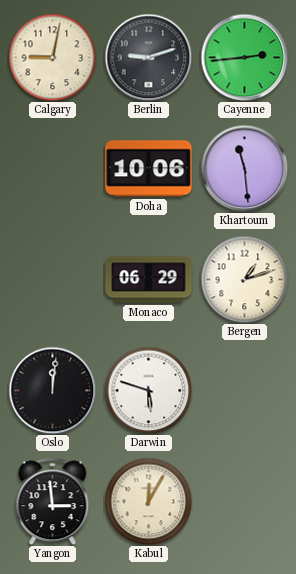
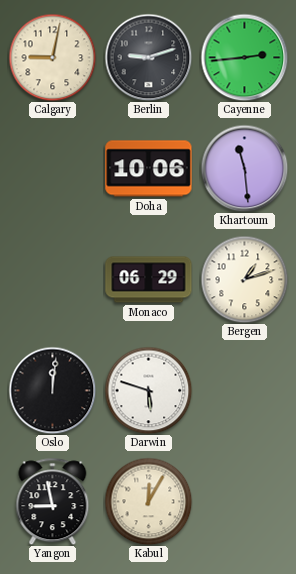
Yangon: 2:59 -> 8:58
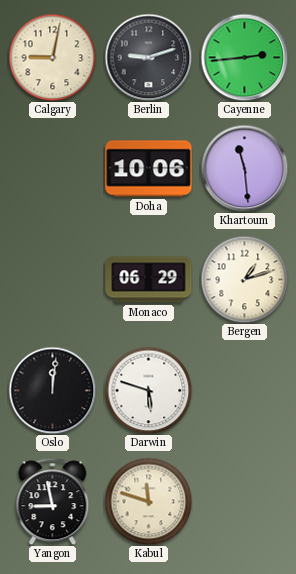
Kabul: 12:05 -> 11:48
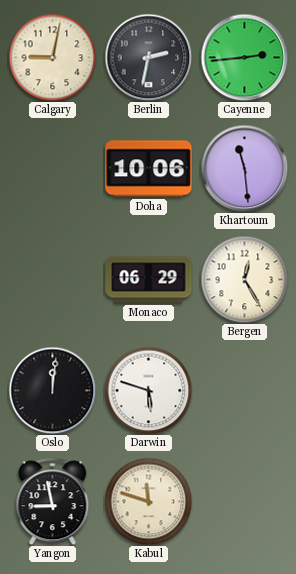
Berlin: 9:12 -> 2:32
Bergen: 1:12 -> 12:25
